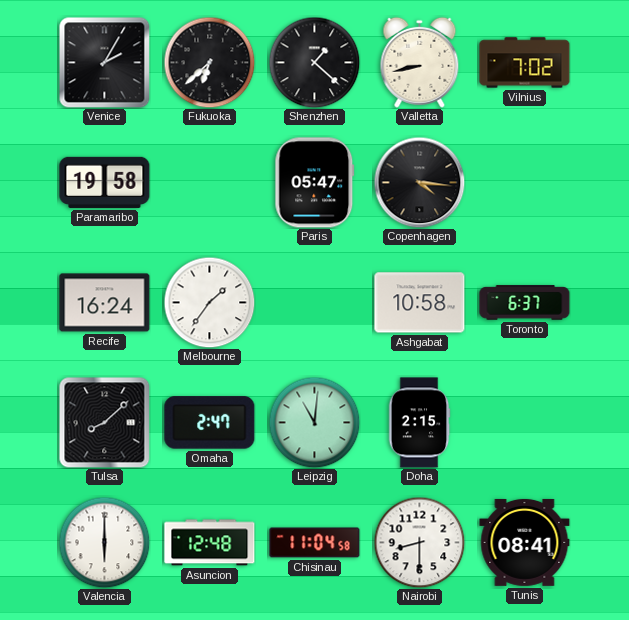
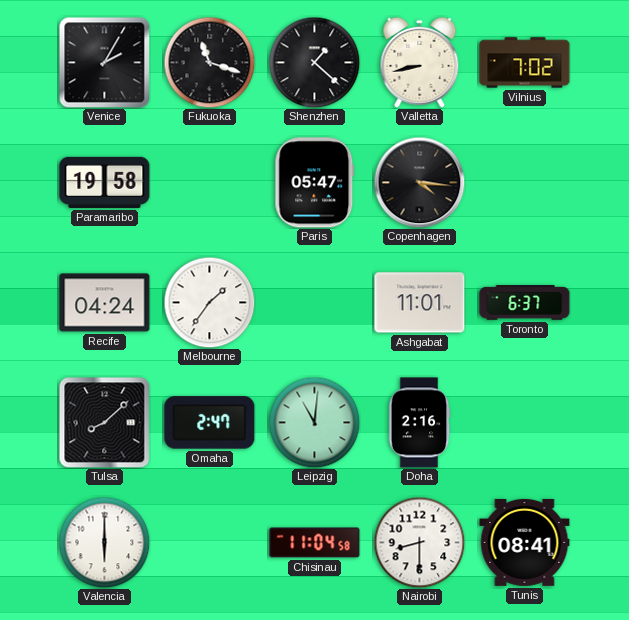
Fukuoka: 6:38 -> 11:18
Recife: 16:24 -> 04:24
Ashgabat: 10:58 -> 11:01
Doha: 2:15 -> 2:16
Asuncion: 12:48 -> none
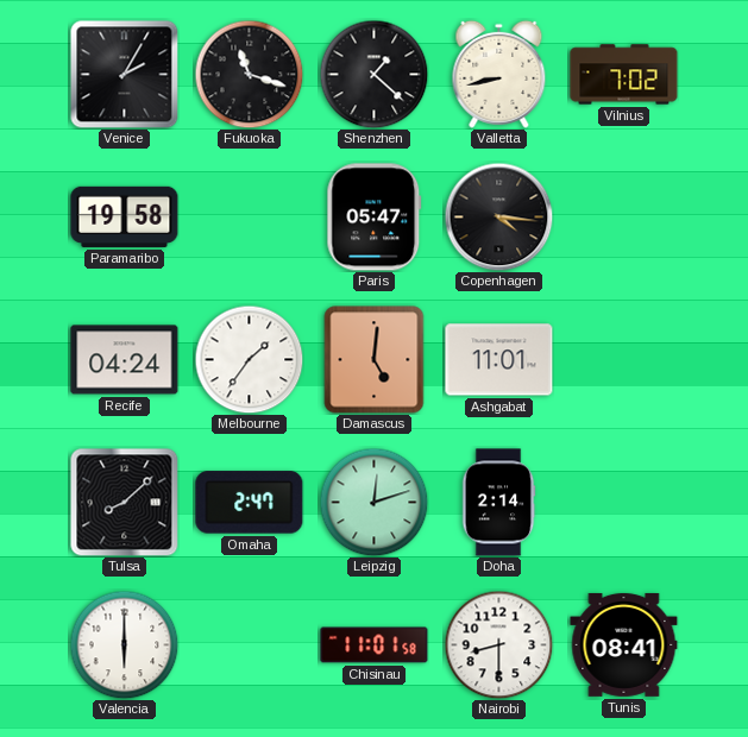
Damascus: none -> 5:01
Toronto: 6:37 -> none
Leipzig: 11:01 -> 12:12
Doha: 2:16 -> 2:14
Chisinau: 11:04 -> 11:01
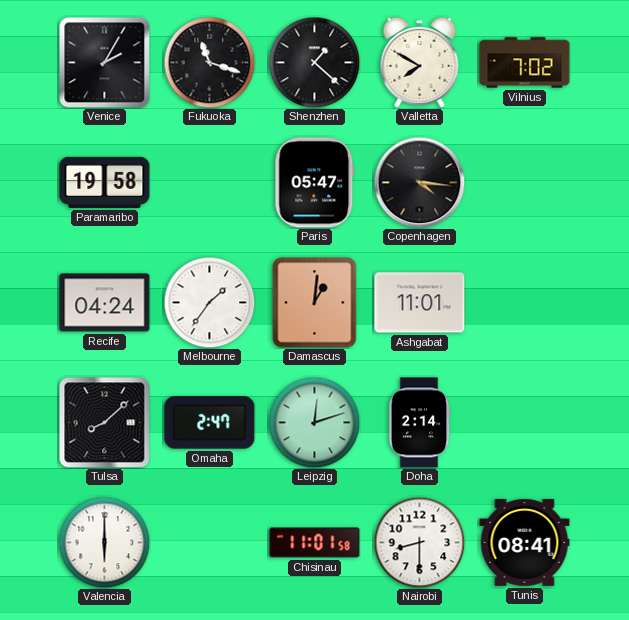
Valletta: 8:43 -> 7:50
Damascus: 5:01 -> 1:01
